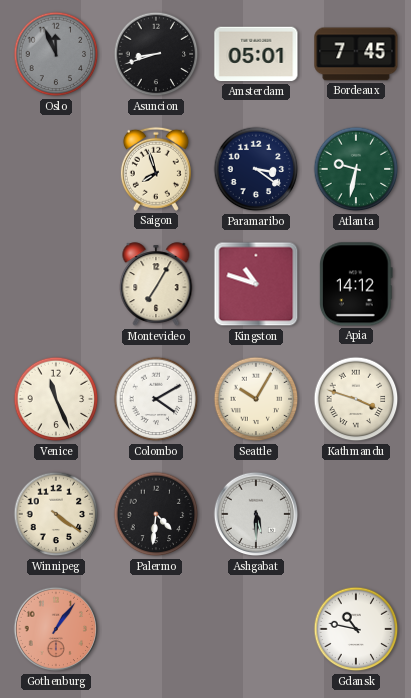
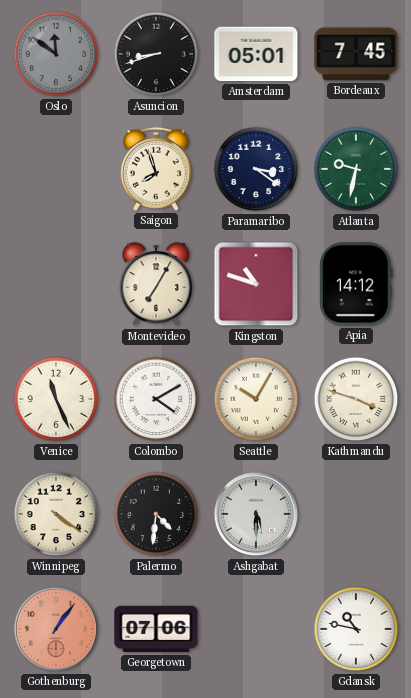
Oslo: 11:56 -> 11:51
Georgetown: none -> 07:06
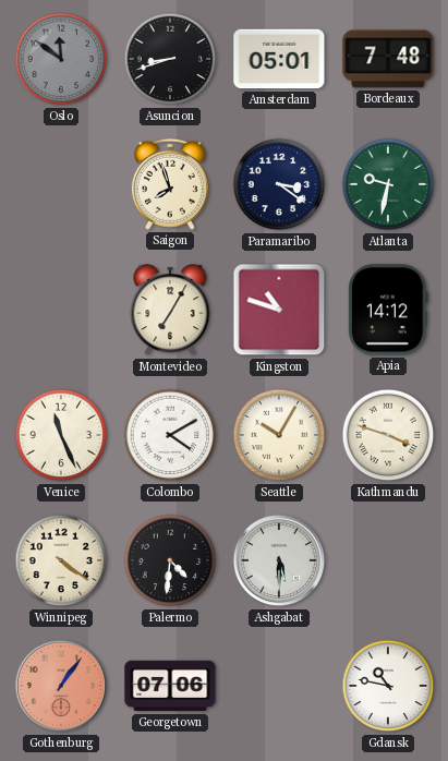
Bordeaux: 7:45 -> 7:48
